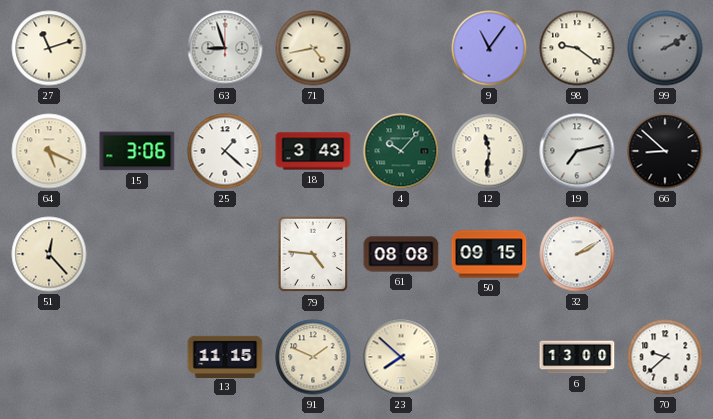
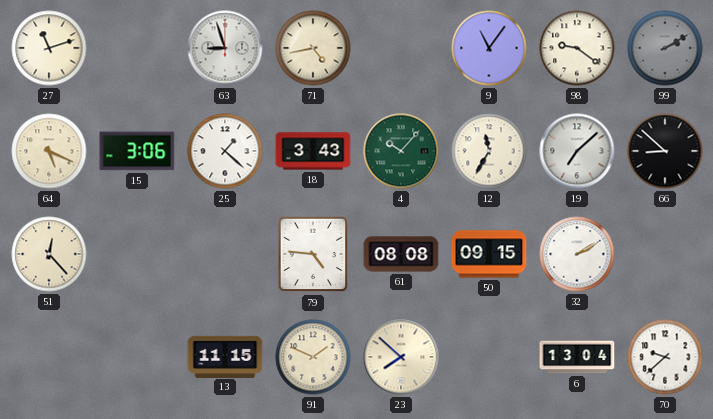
12: 11:31 -> 11:35
19: 7:13 -> 7:08
6: 13:00 -> 13:04
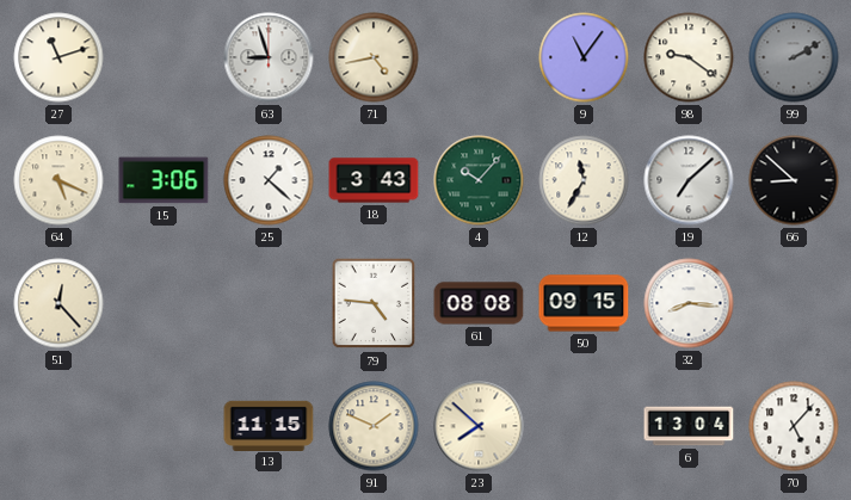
32: 2:10 -> 8:16
70: 9:38 -> 5:07
